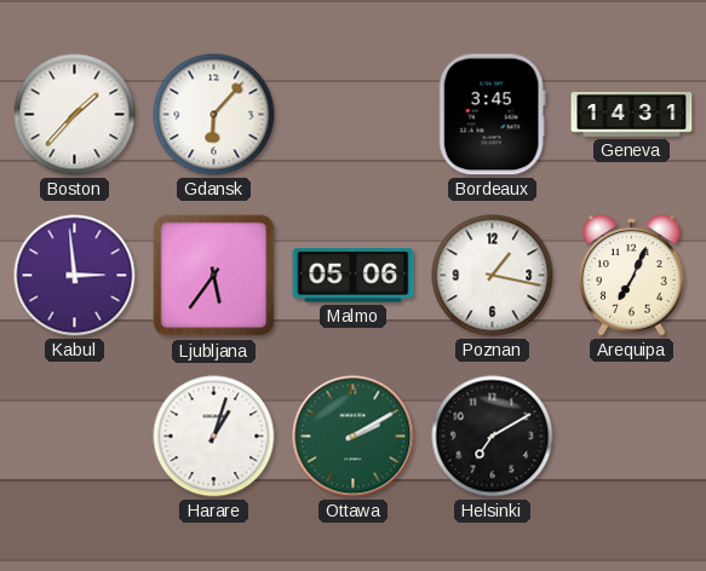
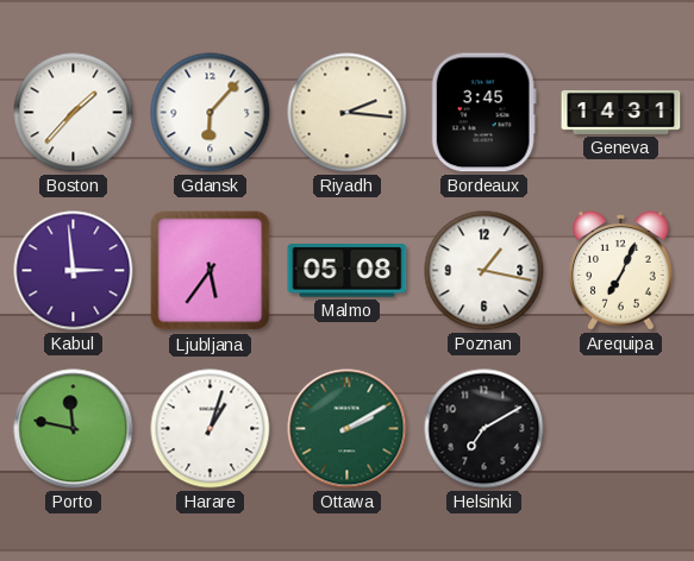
Riyadh: none -> 2:16
Malmo: 05:06 -> 05:08
Porto: none -> 11:47
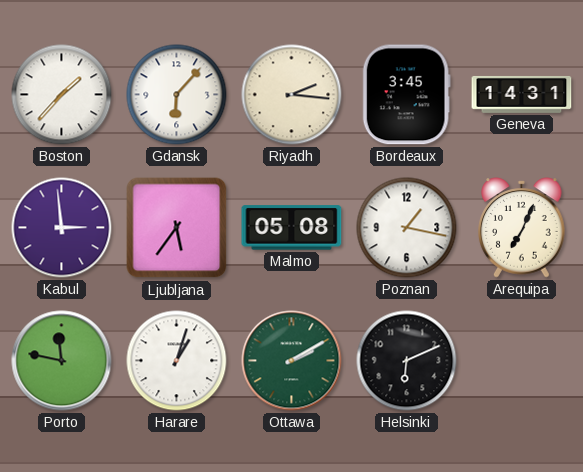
Helsinki: 7:10 -> 6:11
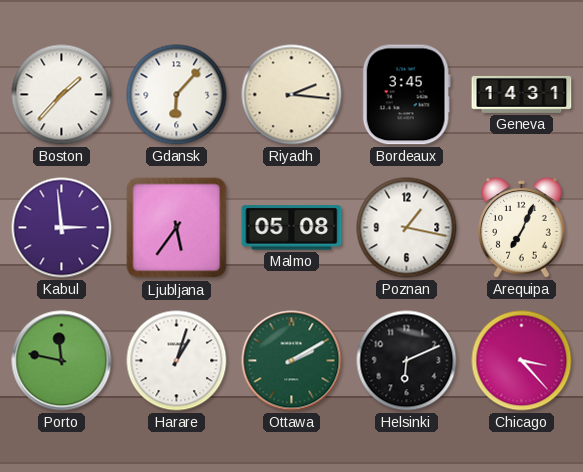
Chicago: none -> 3:23
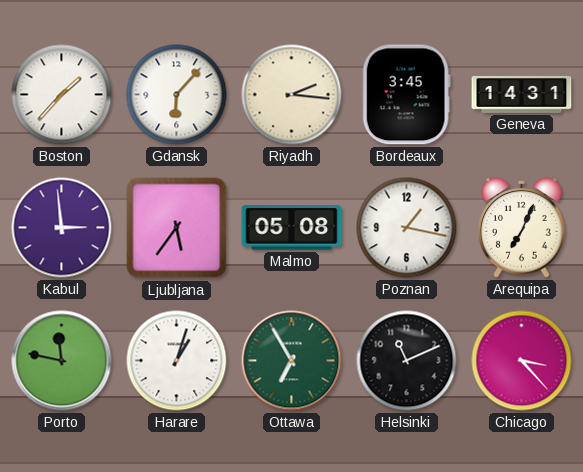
Ottawa: 2:10 -> 6:55
Helsinki: 6:11 -> 11:11
